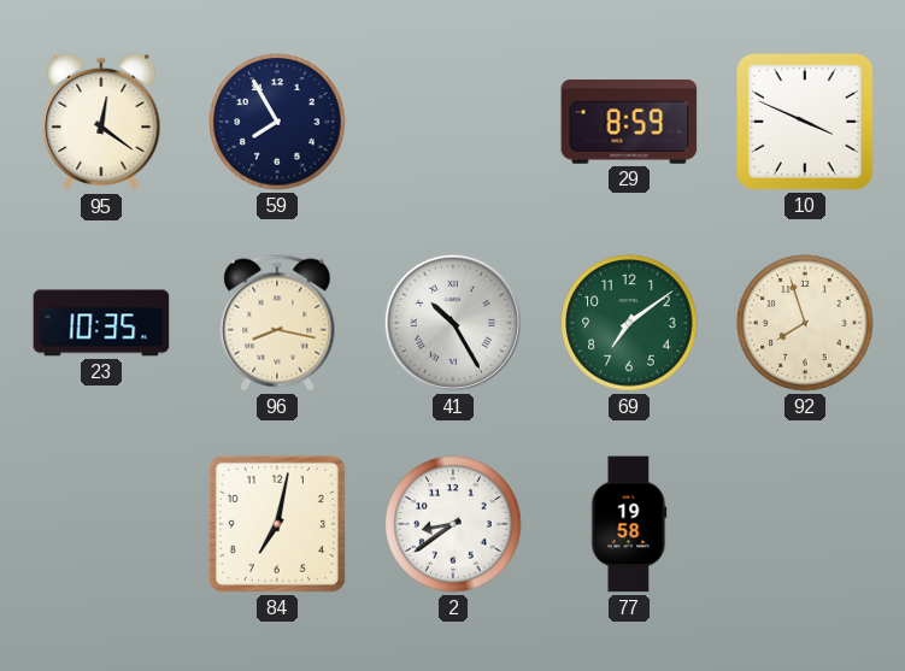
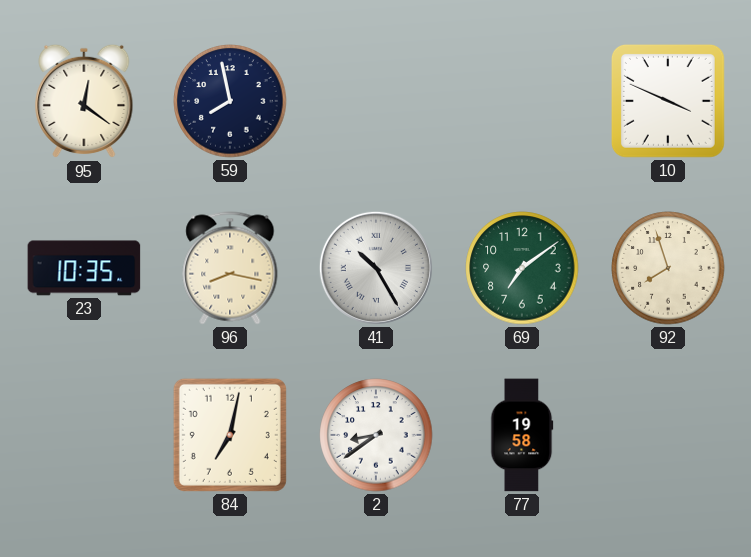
59: 7:55 -> 7:58
29: 8:59 -> none
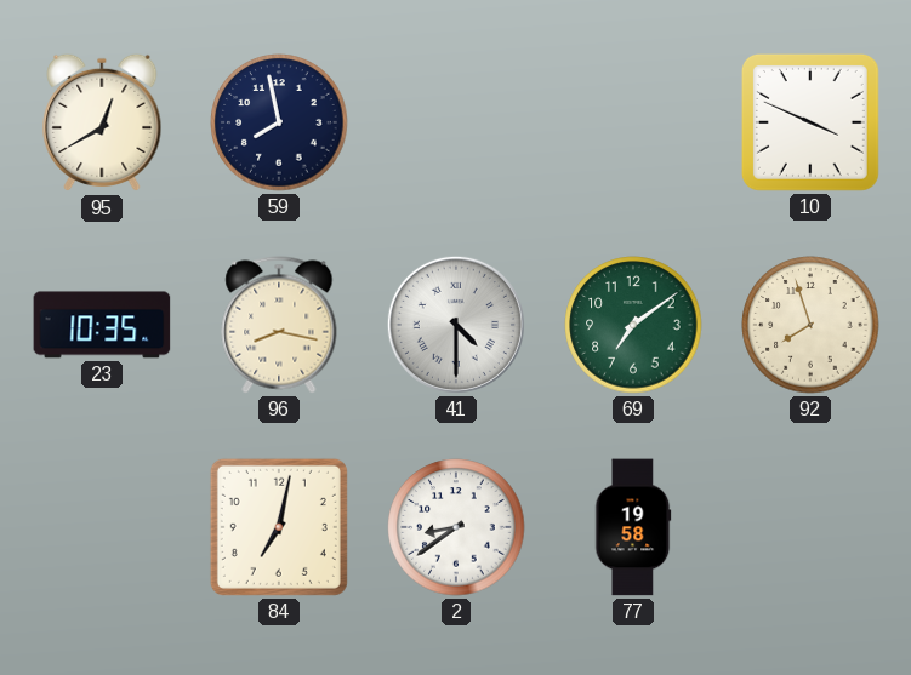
95: 12:21 -> 12:40
41: 10:25 -> 4:30
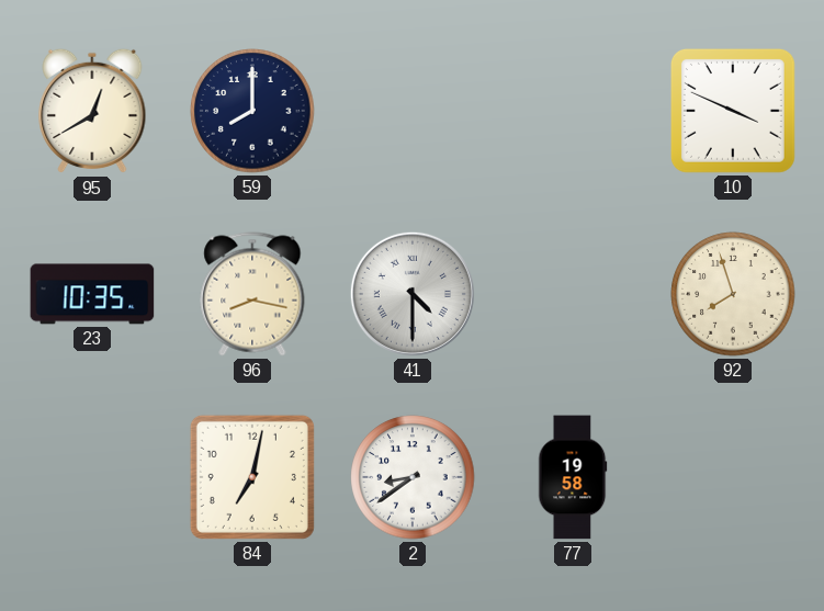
59: 7:58 -> 8:00
69: 7:09 -> none
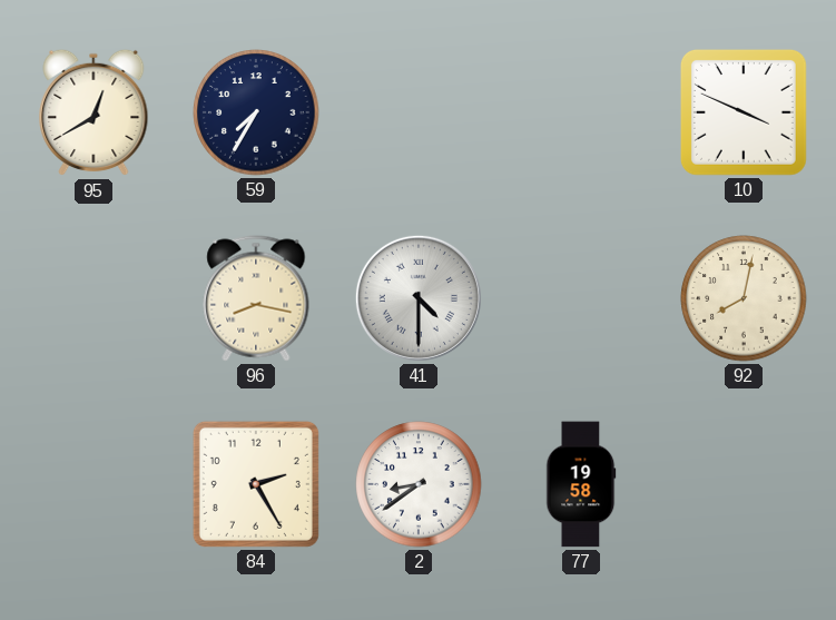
59: 8:00 -> 7:35
23: 10:35 -> none
92: 7:57 -> 8:02
84: 7:02 -> 2:25
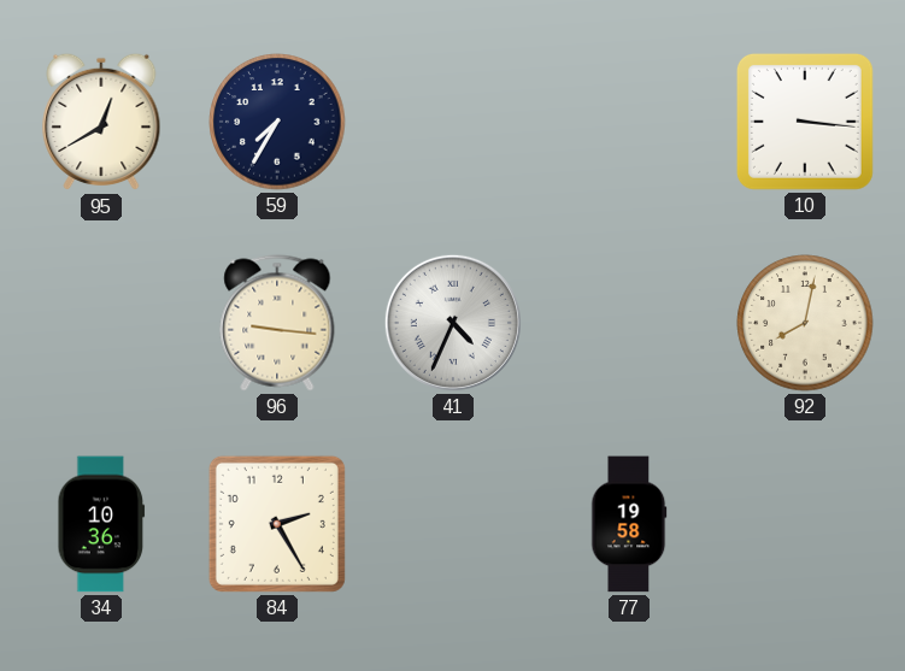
10: 3:49 -> 3:16
96: 8:17 -> 9:16
41: 4:30 -> 4:34
34: none -> 10:36
2: 8:39 -> none
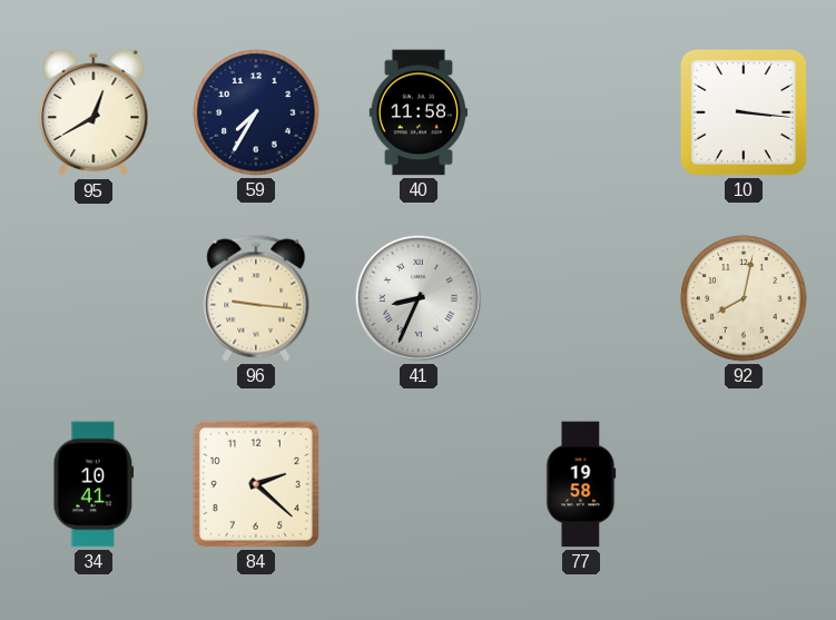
40: none -> 11:58
41: 4:34 -> 8:34
34: 10:36 -> 10:41
84: 2:25 -> 2:22
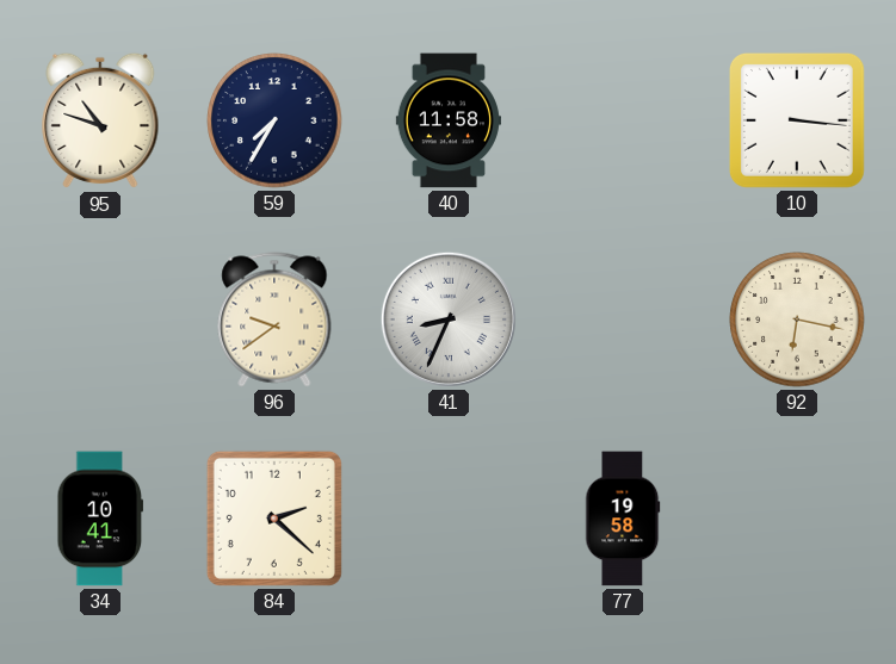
95: 12:40 -> 10:48
96: 9:16 -> 9:39
92: 8:02 -> 6:17
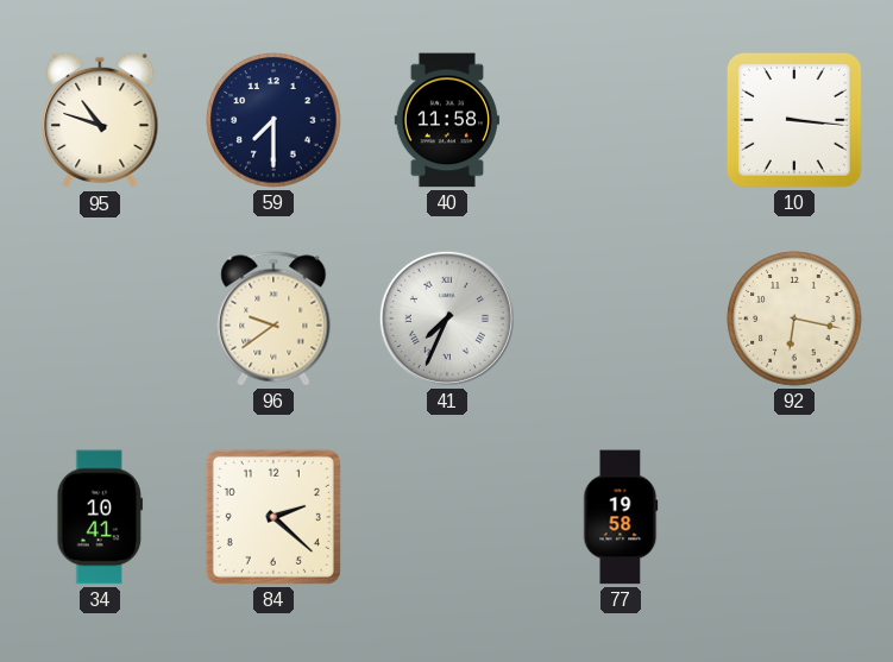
59: 7:35 -> 7:30
41: 8:34 -> 7:34
